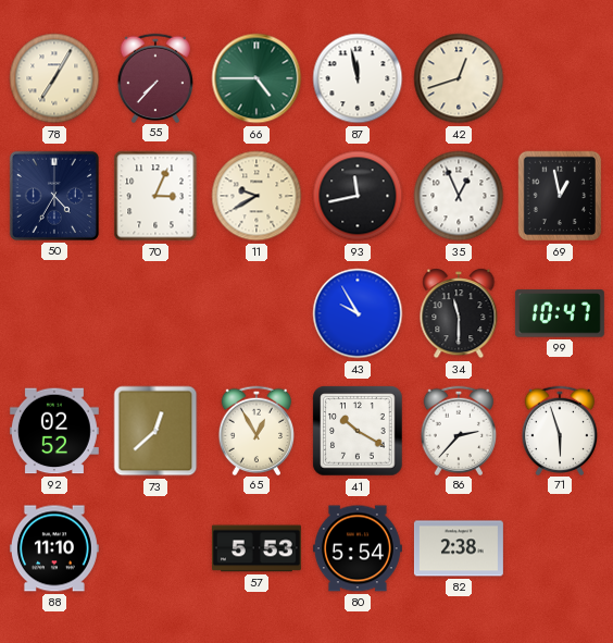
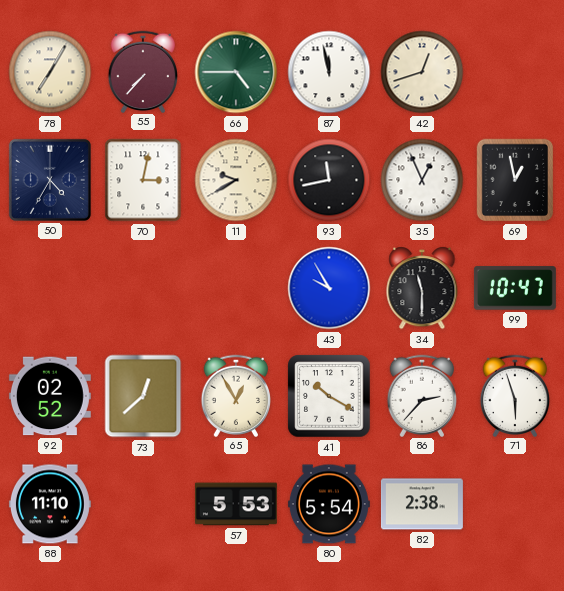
70: 3:04 -> 3:02
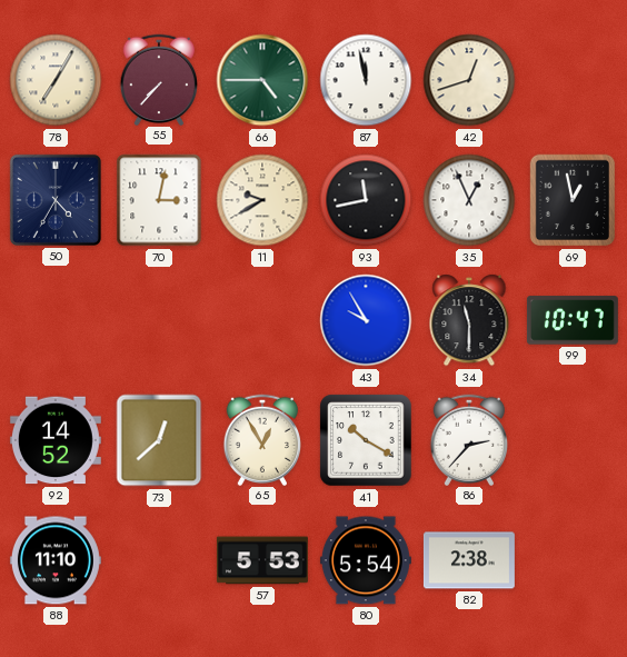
92: 02:52 -> 14:52
71: 5:57 -> none
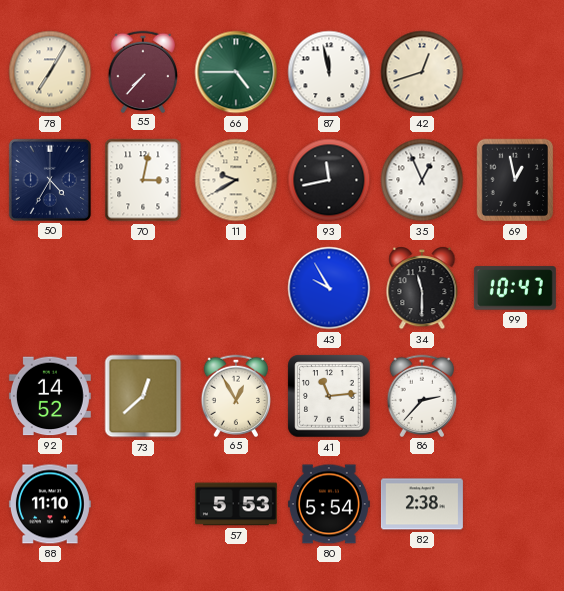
41: 10:20 -> 11:14
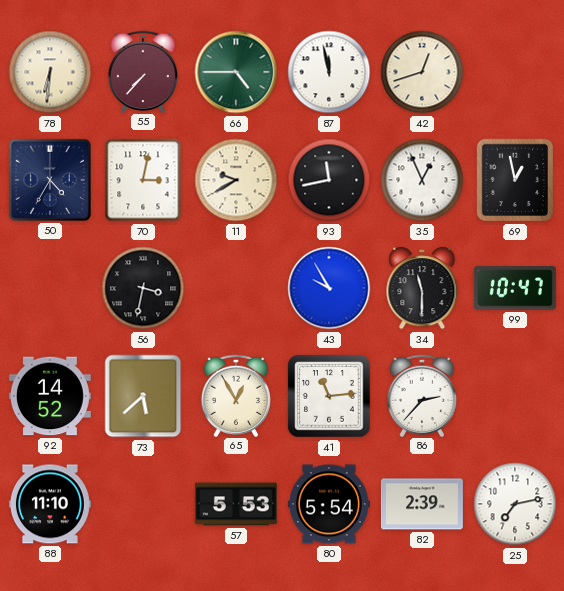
78: 7:05 -> 6:31
56: none -> 3:32
73: 12:38 -> 5:38
82: 2:38 -> 2:39
25: none -> 7:13
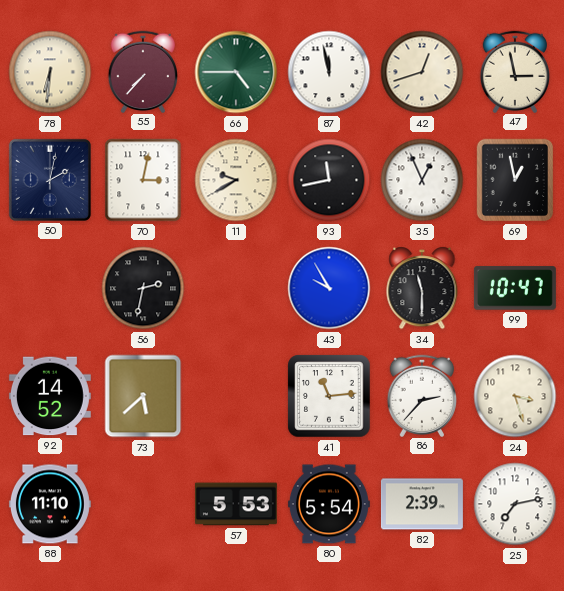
47: none -> 2:58
50: 4:35 -> 2:02
56: 3:32 -> 2:32
65: 12:55 -> none
24: none -> 3:27
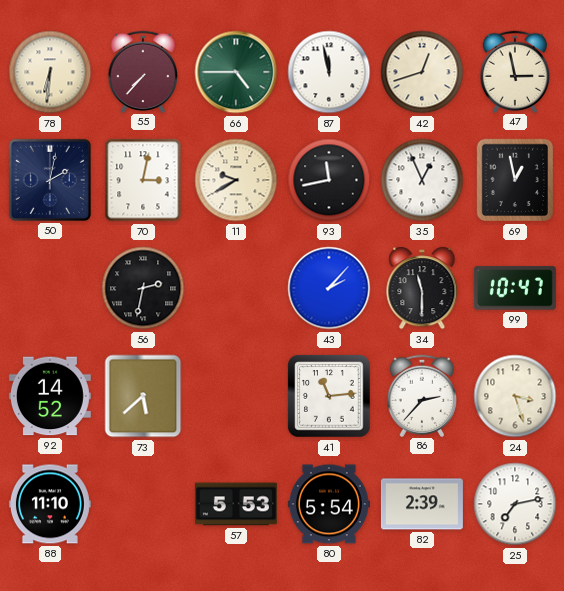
43: 9:55 -> 2:07
